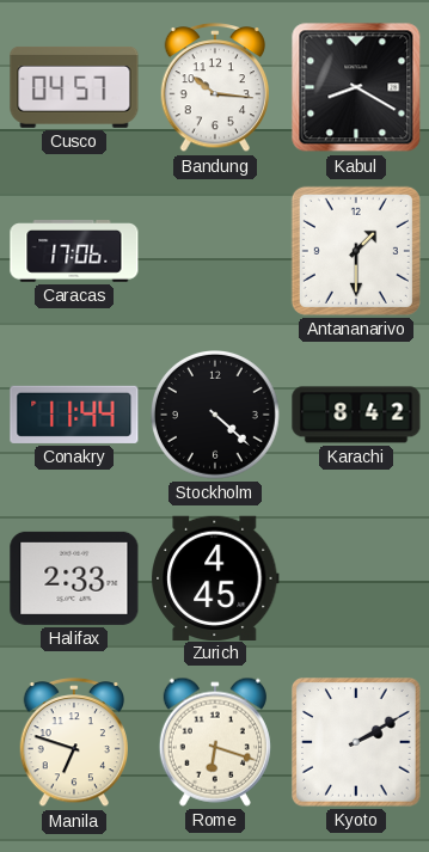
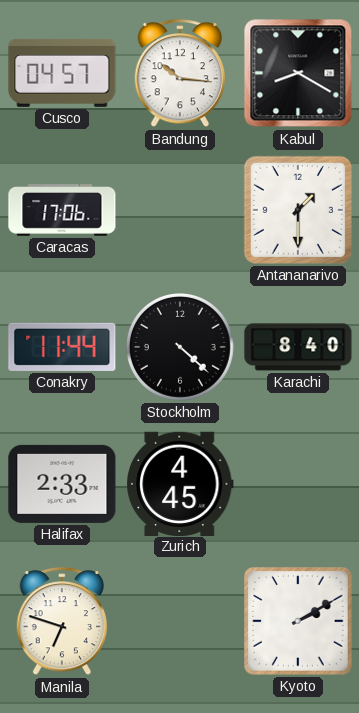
Karachi: 8:42 -> 8:40
Rome: 6:18 -> none
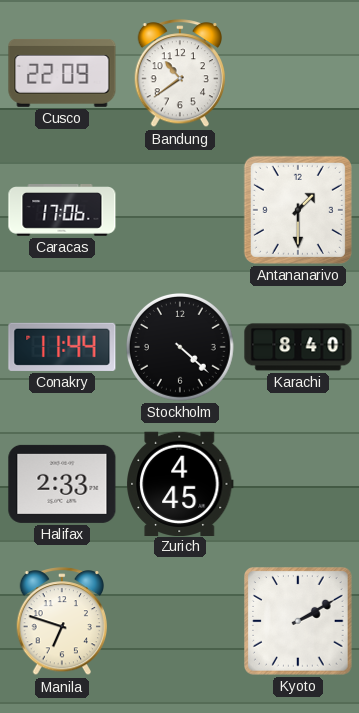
Cusco: 04:57 -> 22:09
Bandung: 10:16 -> 10:39
Kabul: 8:20 -> none
